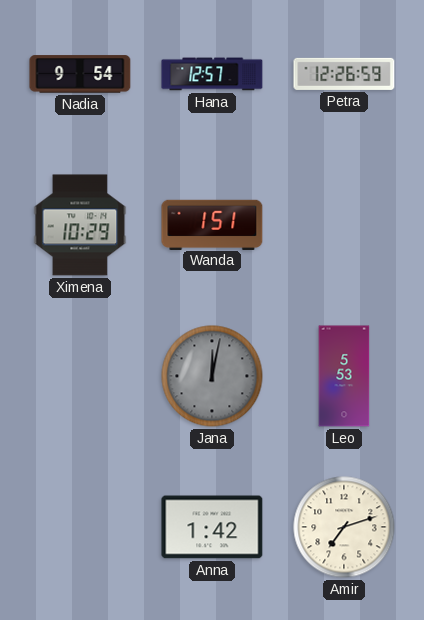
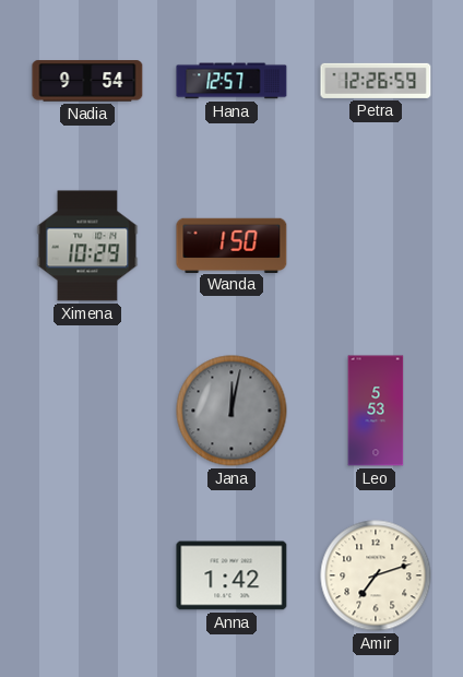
Wanda: 1:51 -> 1:50
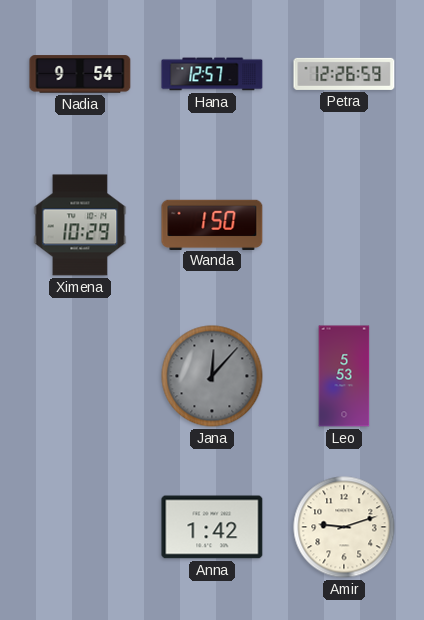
Jana: 12:02 -> 12:07
Amir: 7:12 -> 9:12
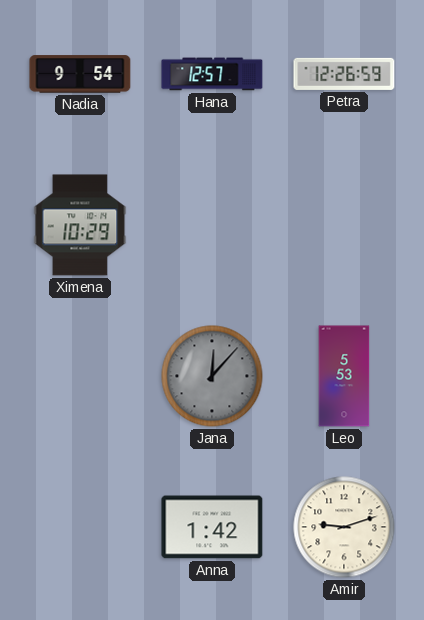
Wanda: 1:50 -> none
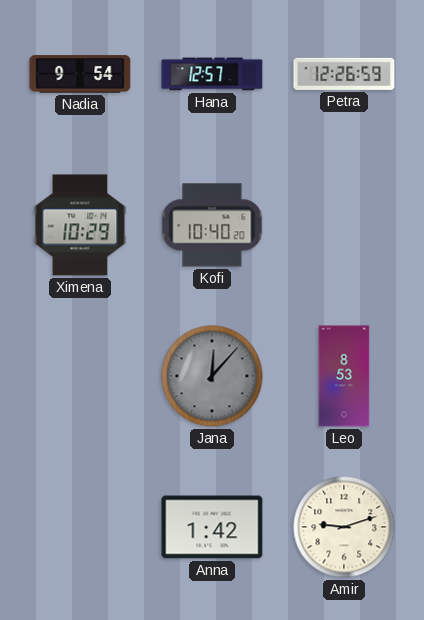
Kofi: none -> 10:40
Leo: 5:53 -> 8:53
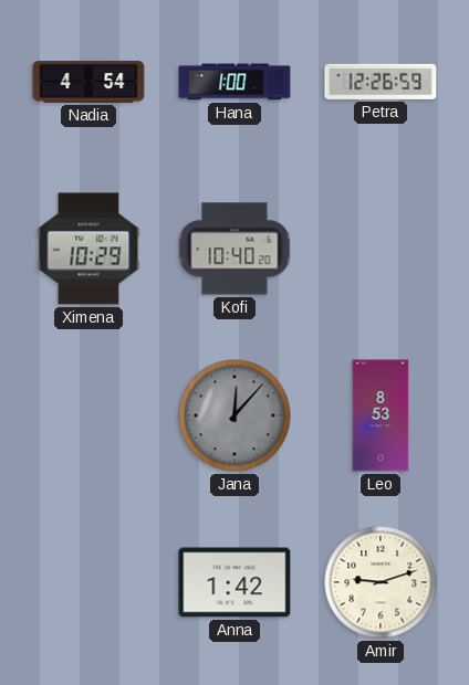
Nadia: 9:54 -> 4:54
Hana: 12:57 -> 1:00
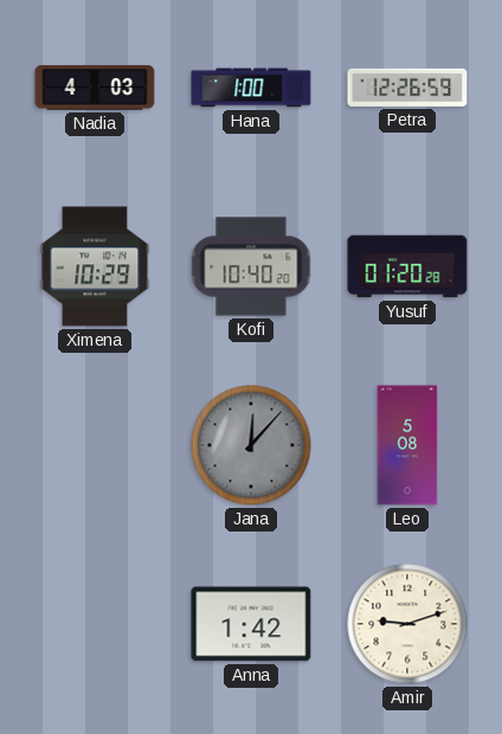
Nadia: 4:54 -> 4:03
Yusuf: none -> 01:20
Leo: 8:53 -> 5:08
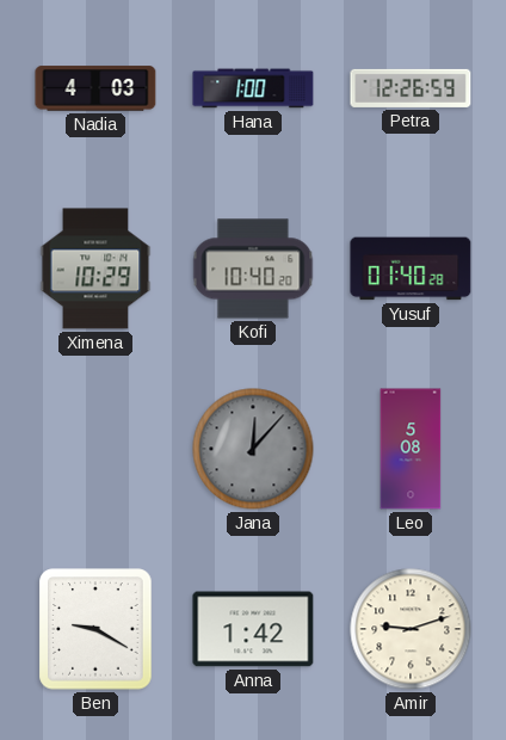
Yusuf: 01:20 -> 01:40
Ben: none -> 9:20
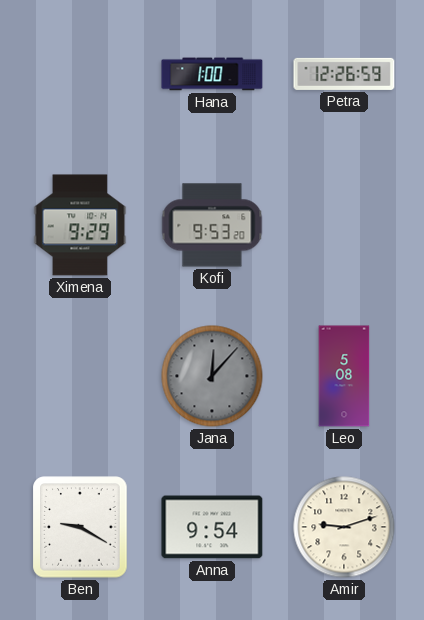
Nadia: 4:03 -> none
Ximena: 10:29 -> 9:29
Kofi: 10:40 -> 9:53
Yusuf: 01:40 -> none
Anna: 1:42 -> 9:54
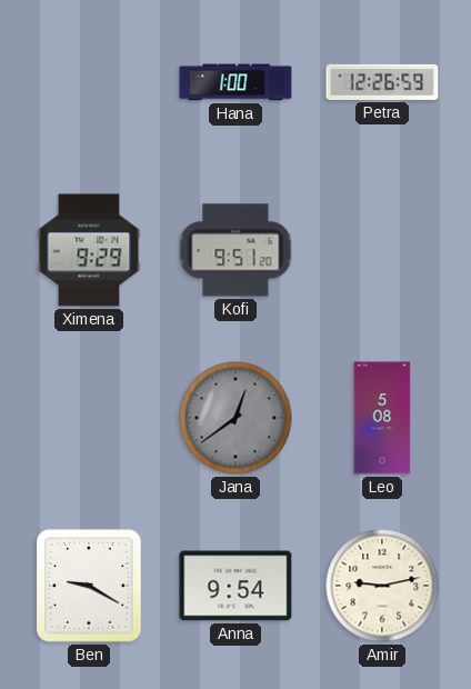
Kofi: 9:53 -> 9:51
Jana: 12:07 -> 12:39
Amir: 9:12 -> 9:13
